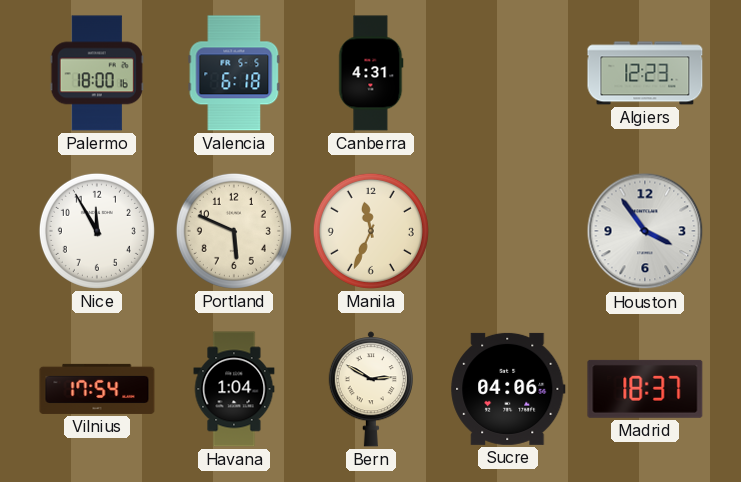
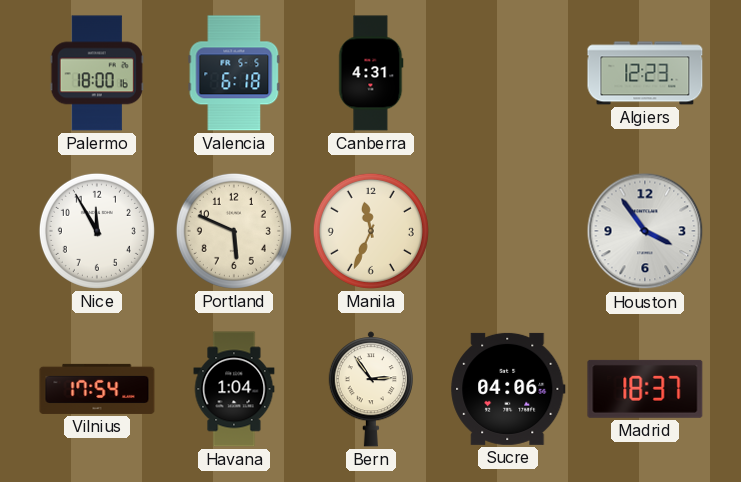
Bern: 2:50 -> 2:54
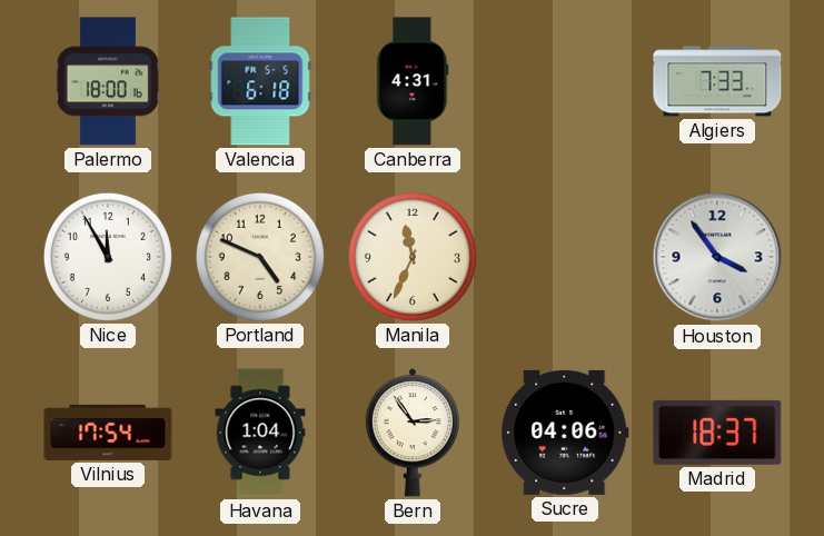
Algiers: 12:23 -> 7:33
Portland: 5:49 -> 4:49
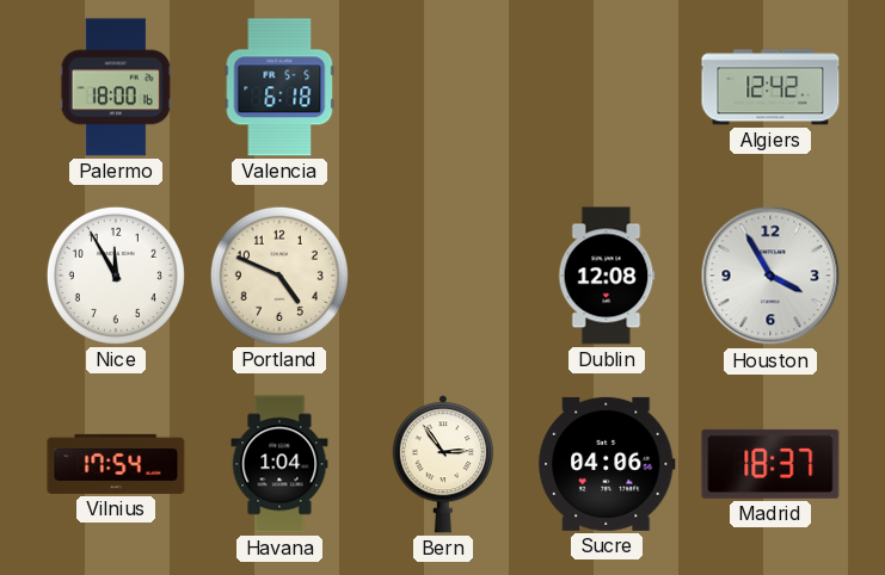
Canberra: 4:31 -> none
Algiers: 7:33 -> 12:42
Manila: 11:34 -> none
Dublin: none -> 12:08
Houston: 3:54 -> 3:55
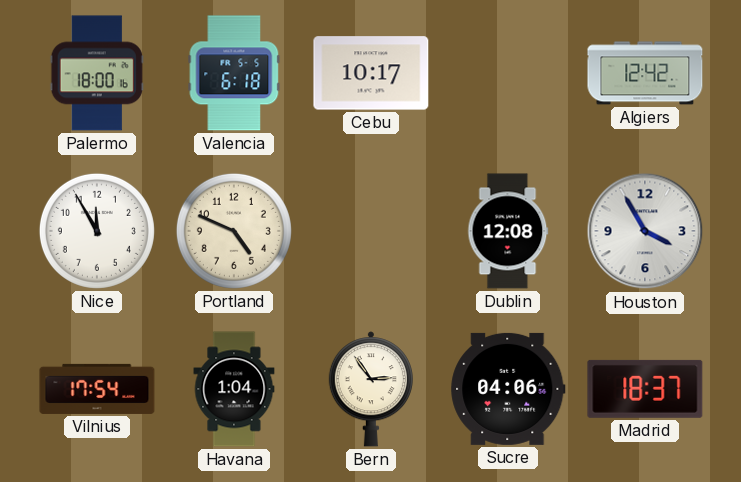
Cebu: none -> 10:17
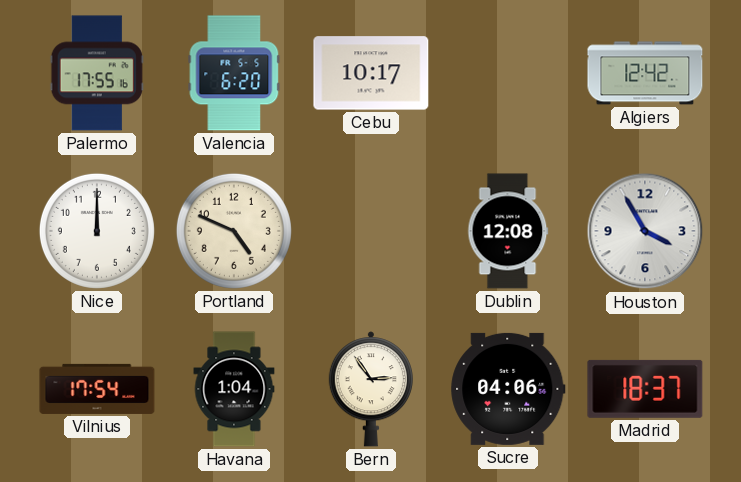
Palermo: 18:00 -> 17:55
Valencia: 6:18 -> 6:20
Nice: 11:55 -> 12:00
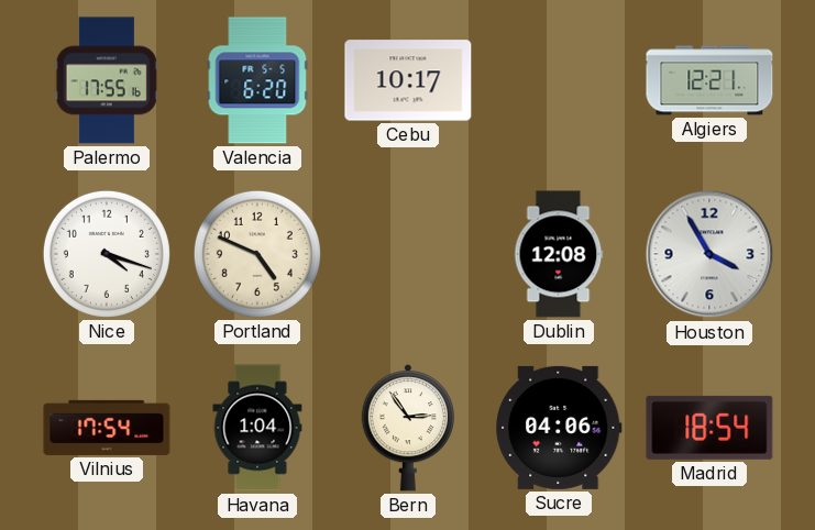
Algiers: 12:42 -> 12:21
Nice: 12:00 -> 4:18
Madrid: 18:37 -> 18:54
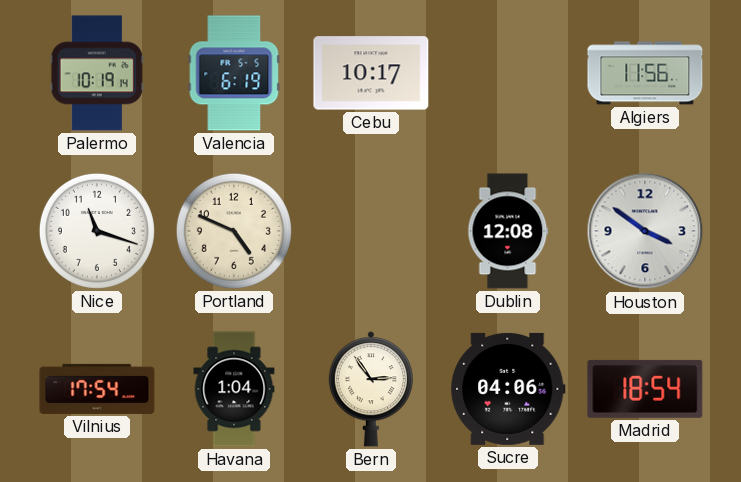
Palermo: 17:55 -> 10:19
Valencia: 6:20 -> 6:19
Algiers: 12:21 -> 11:56
Nice: 4:18 -> 11:18
Houston: 3:55 -> 3:51
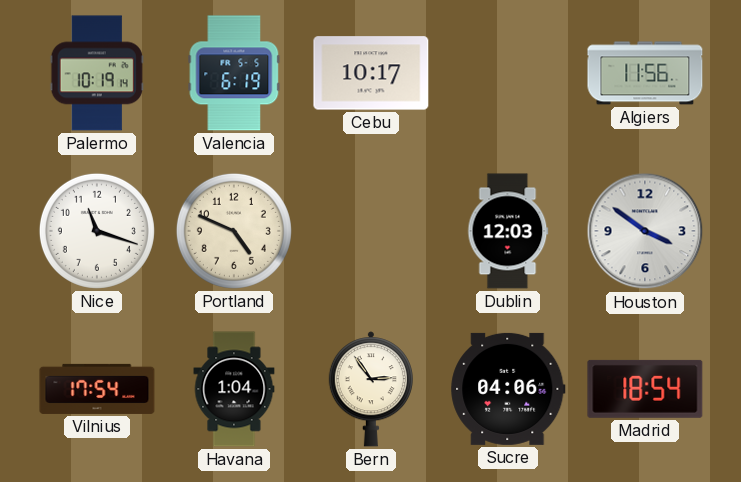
Dublin: 12:08 -> 12:03
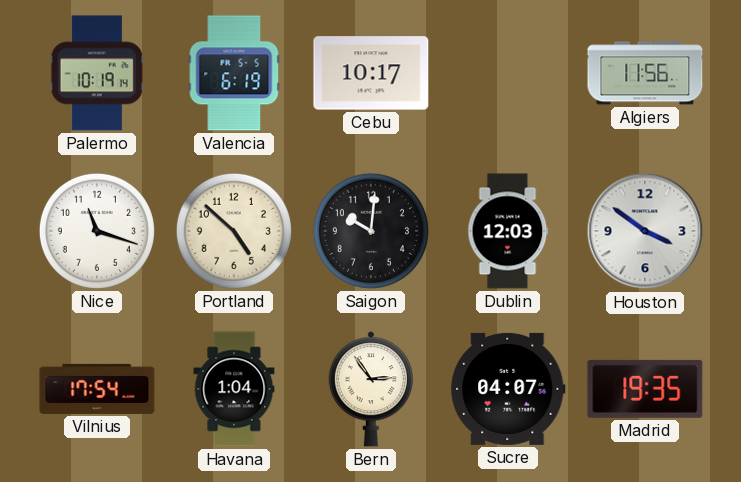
Portland: 4:49 -> 4:52
Saigon: none -> 10:01
Sucre: 04:06 -> 04:07
Madrid: 18:54 -> 19:35
